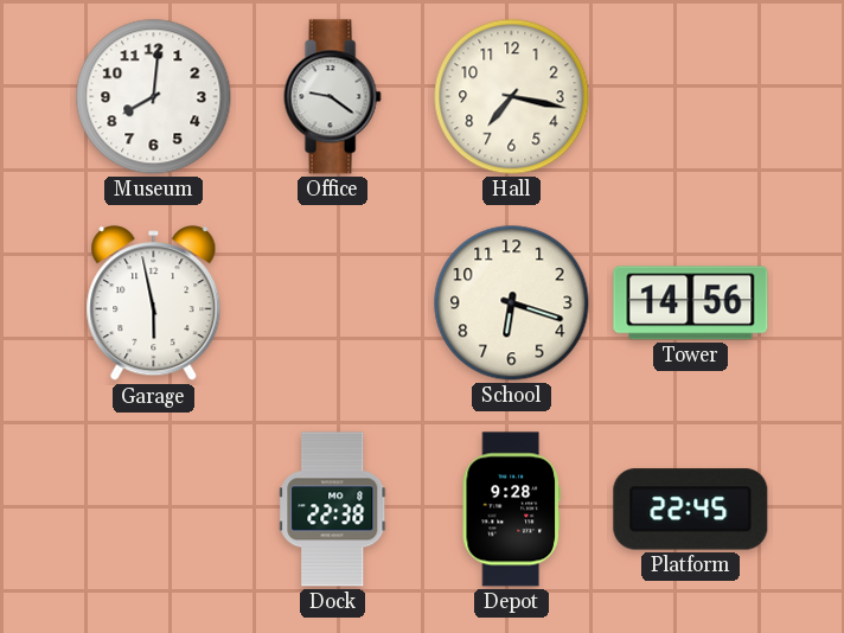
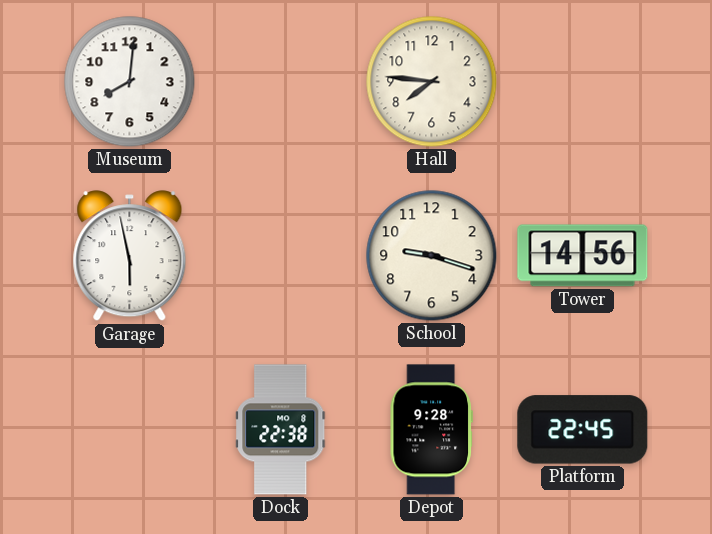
Office: 9:21 -> none
Hall: 7:17 -> 7:46
School: 6:18 -> 9:18
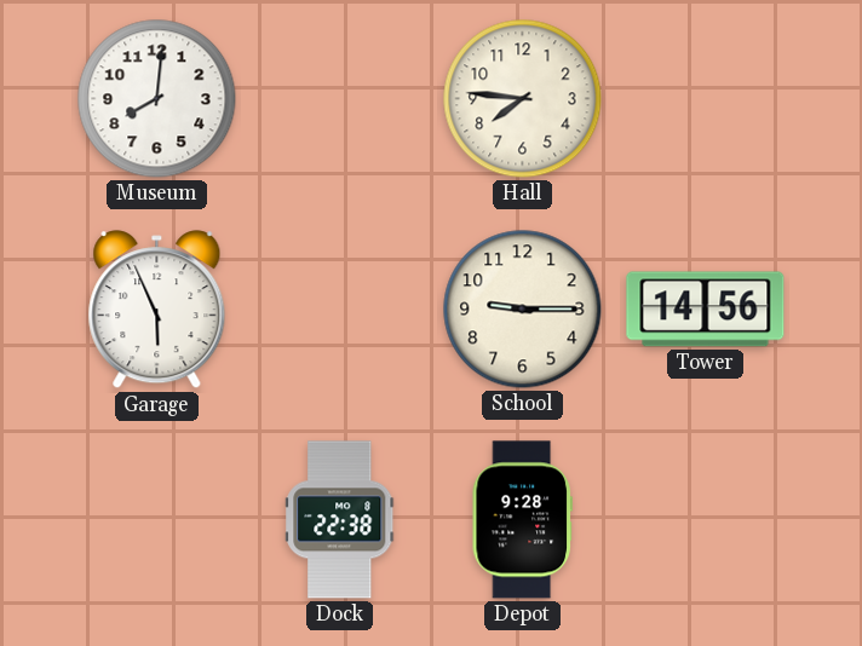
Garage: 5:58 -> 5:56
School: 9:18 -> 9:15
Platform: 22:45 -> none
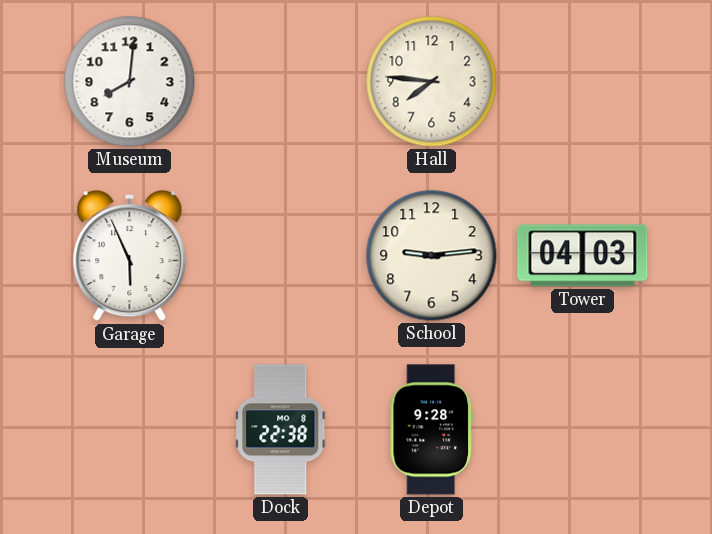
School: 9:15 -> 9:14
Tower: 14:56 -> 04:03
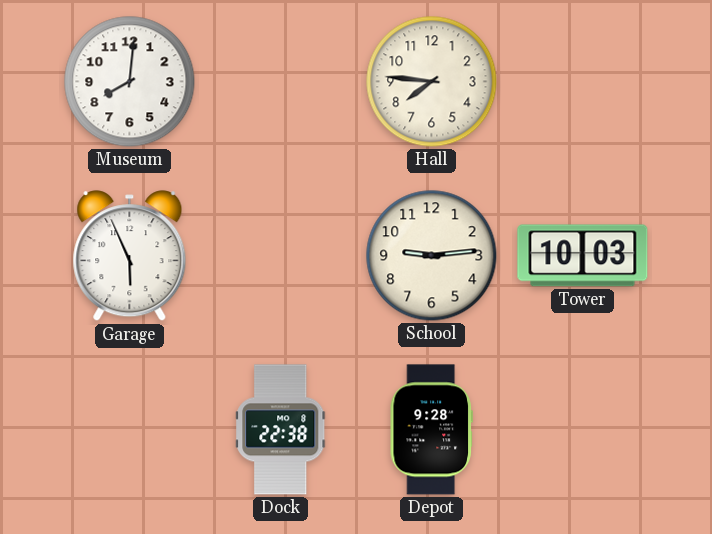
Tower: 04:03 -> 10:03
